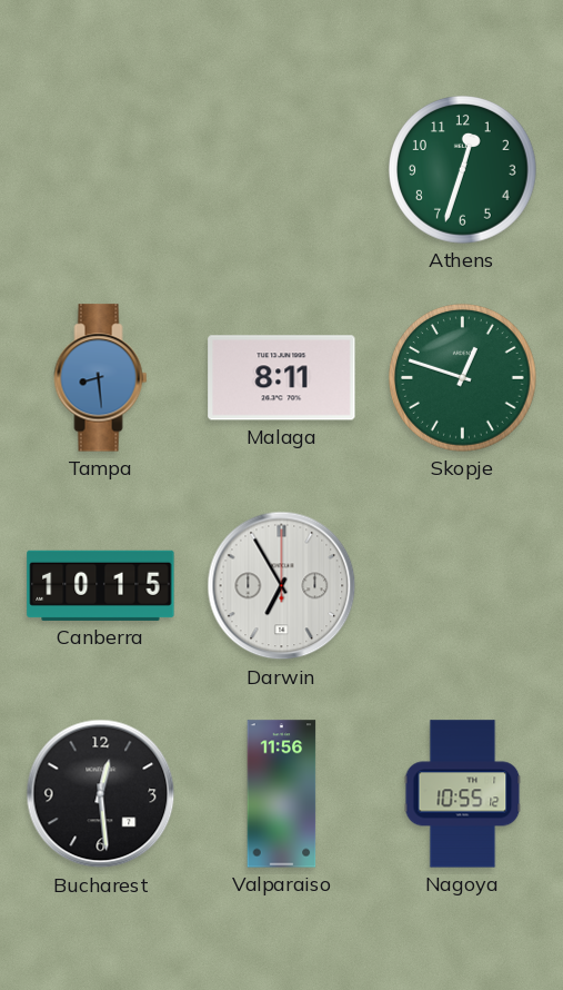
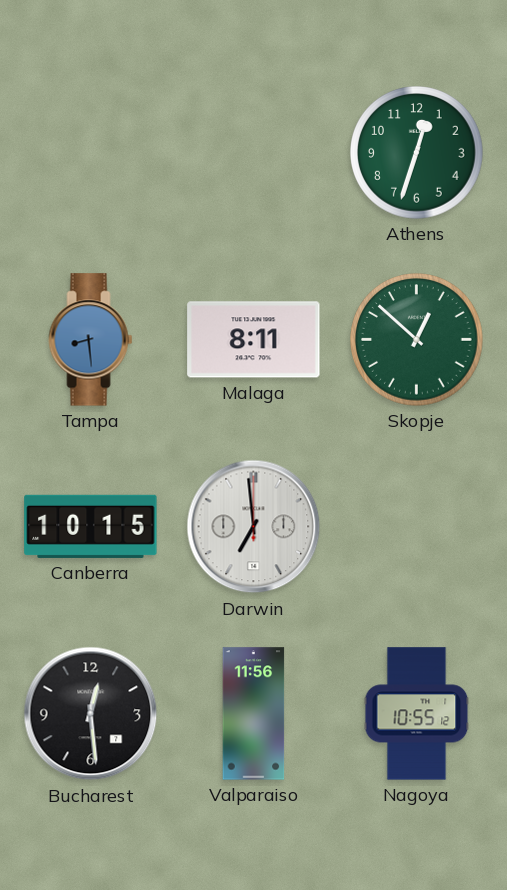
Skopje: 12:48 -> 12:52
Darwin: 6:55 -> 6:59
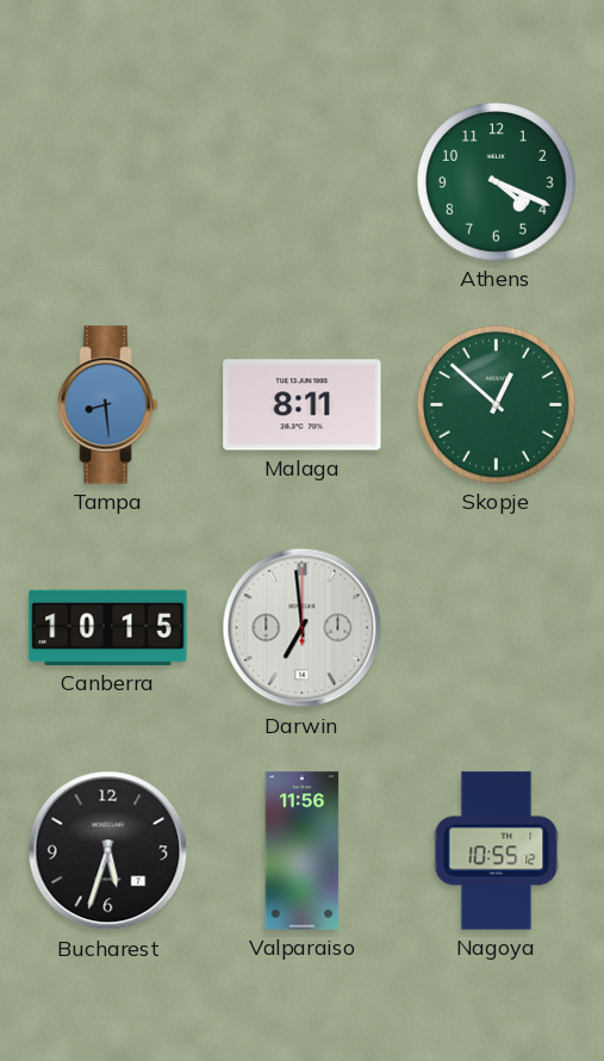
Athens: 12:33 -> 4:19
Bucharest: 12:29 -> 5:33
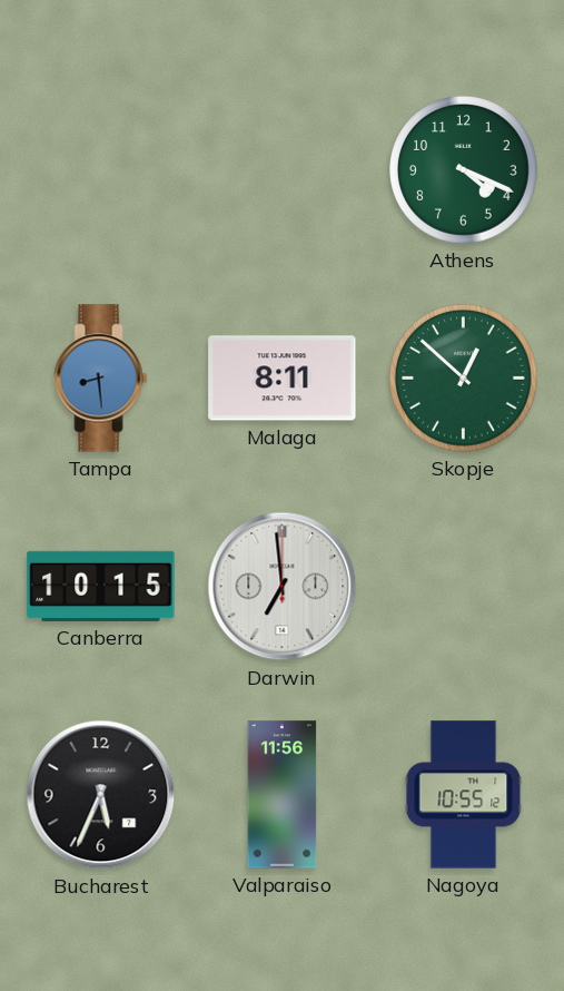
Bucharest: 5:33 -> 5:34
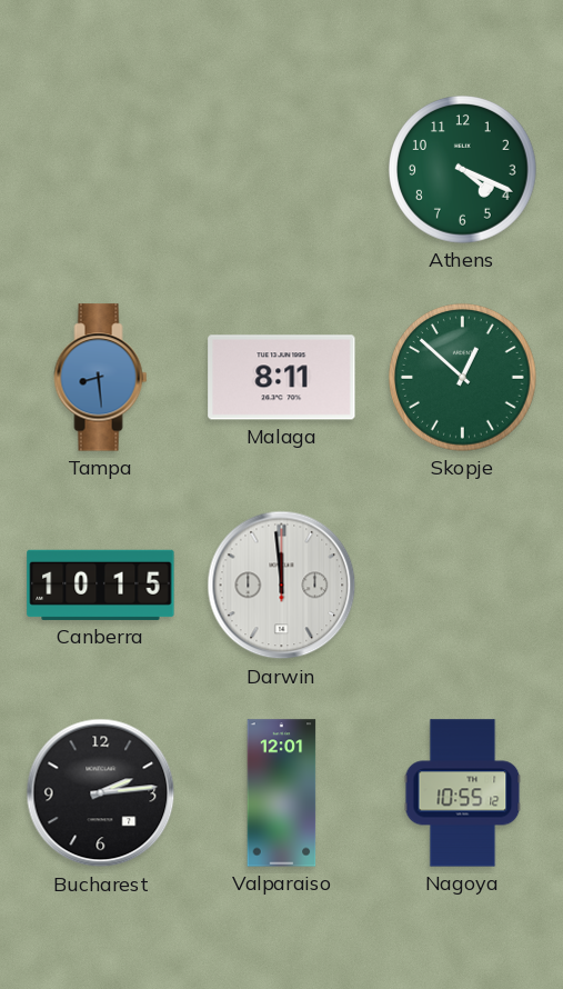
Darwin: 6:59 -> 11:59
Bucharest: 5:34 -> 2:14
Valparaiso: 11:56 -> 12:01
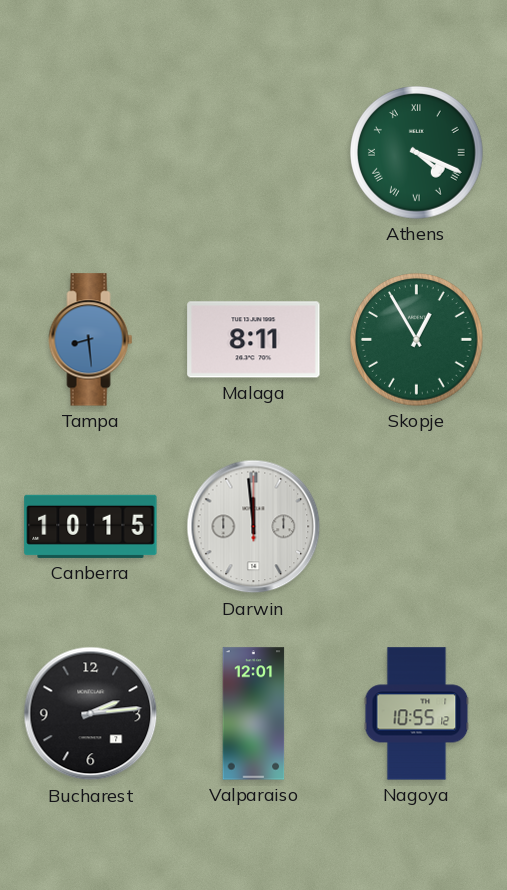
Athens numerals: Arabic -> Roman
Skopje: 12:52 -> 12:55
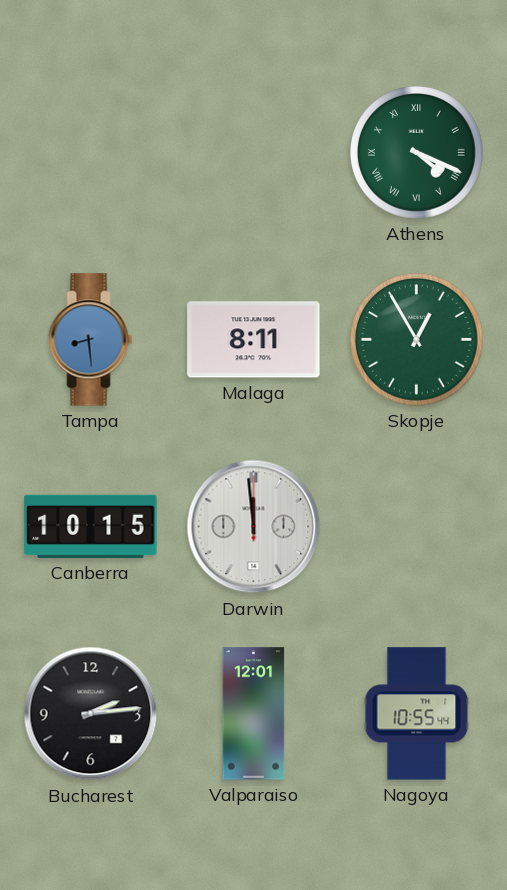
Nagoya: 10:55:12 -> 10:55:44
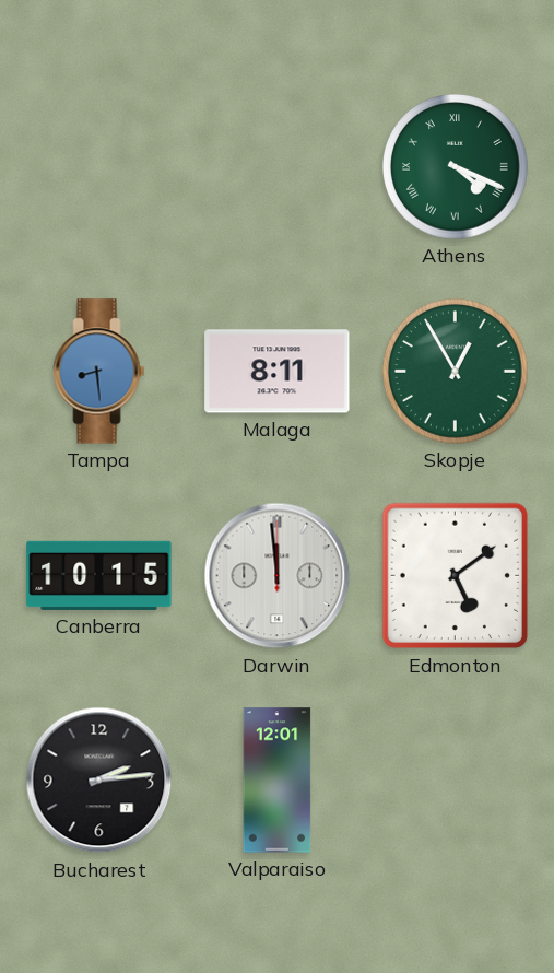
Edmonton: none -> 5:09
Nagoya: 10:55 -> none
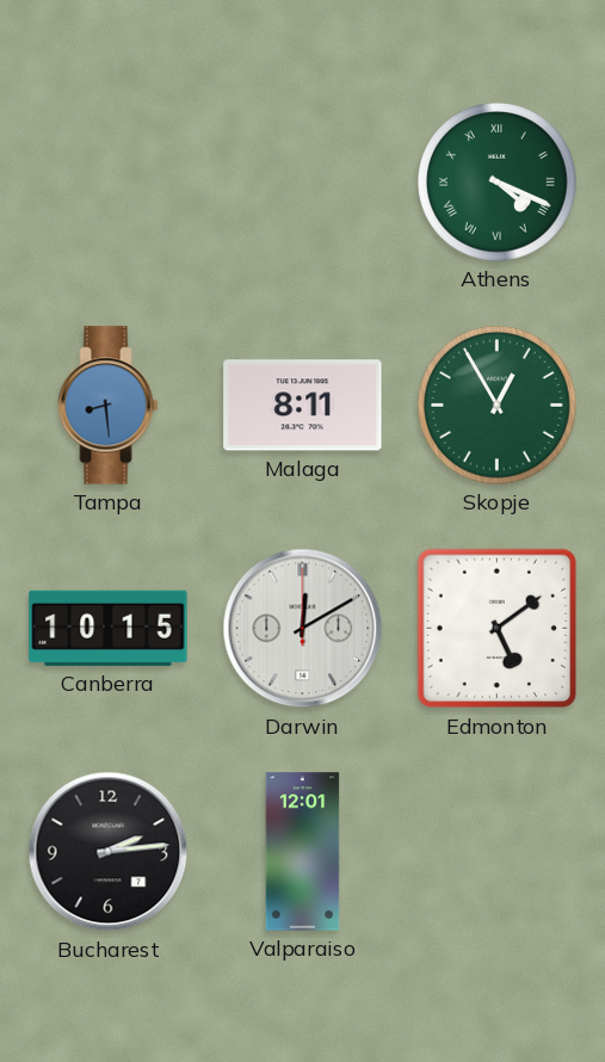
Darwin: 11:59 -> 12:10
